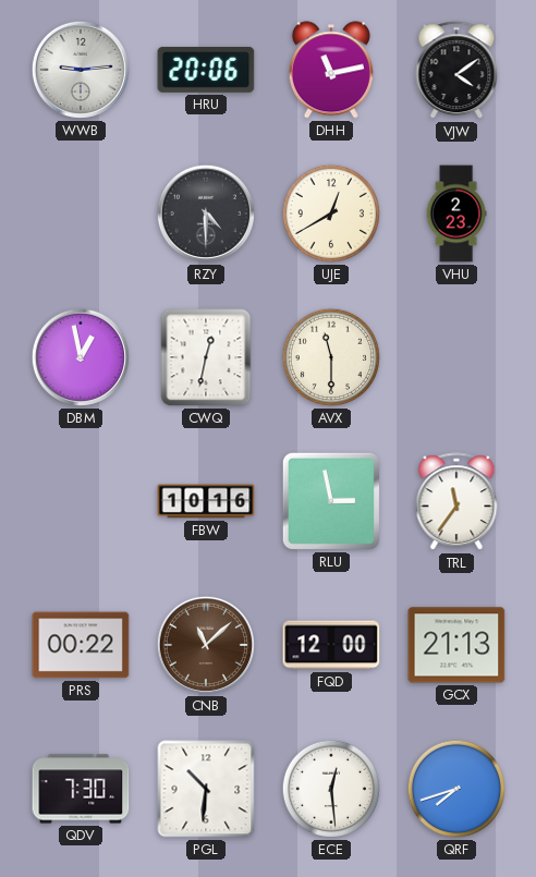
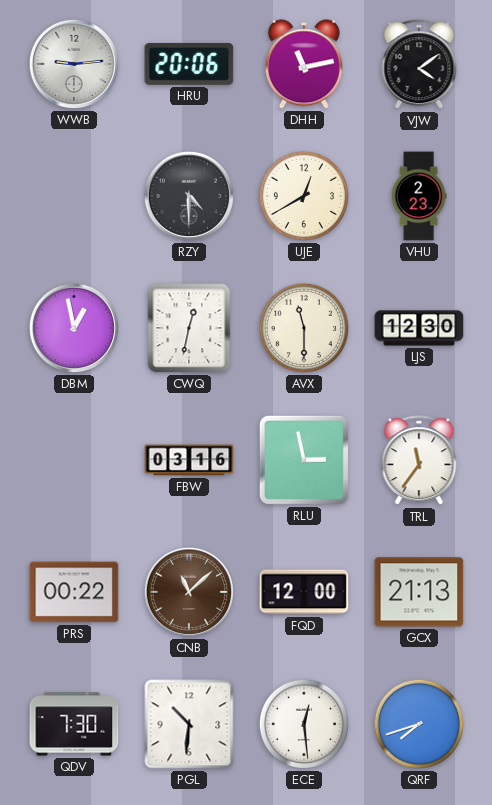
LJS: none -> 12:30
FBW: 10:16 -> 03:16
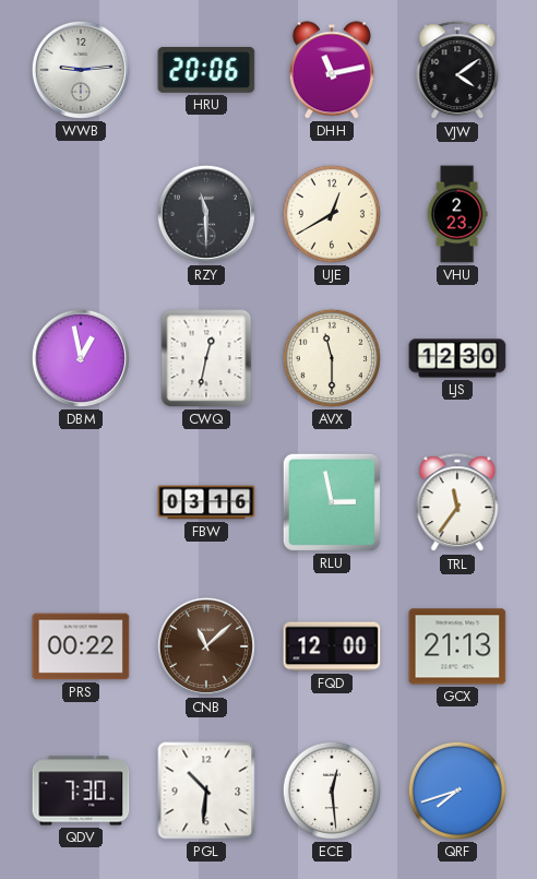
RZY: 4:30 -> 11:30
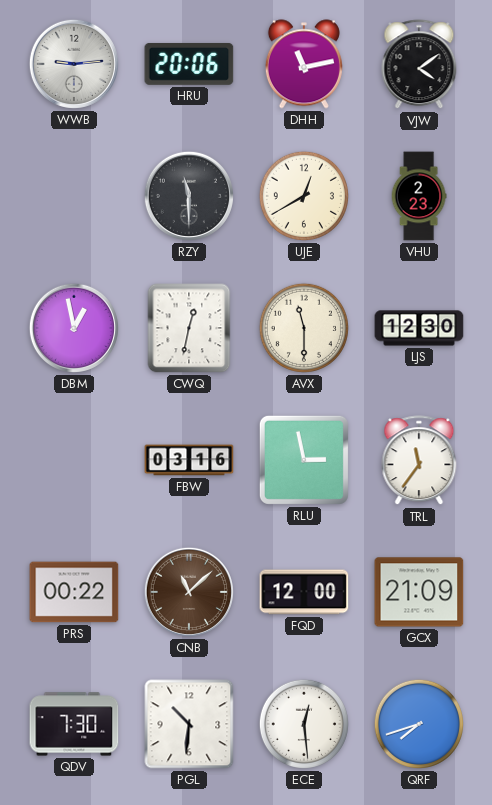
GCX: 21:13 -> 21:09
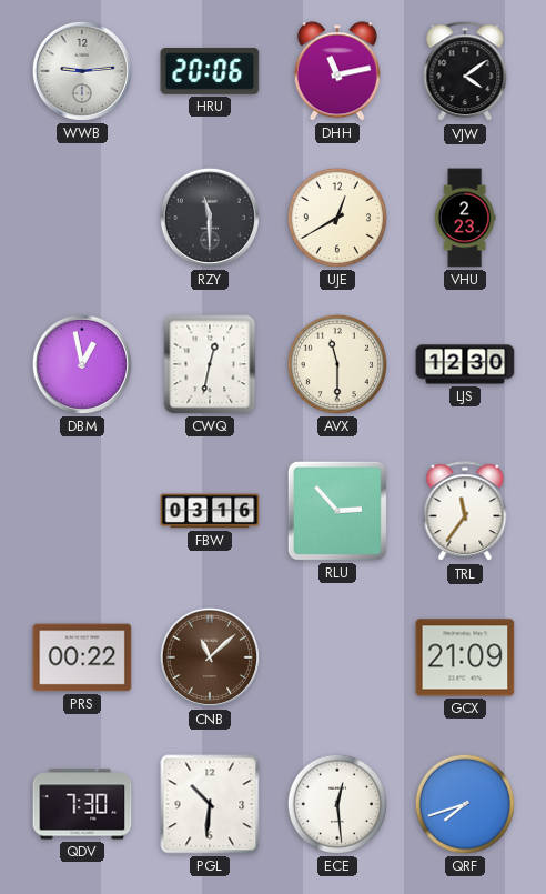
RLU: 2:58 -> 2:53
FQD: 12:00 -> none
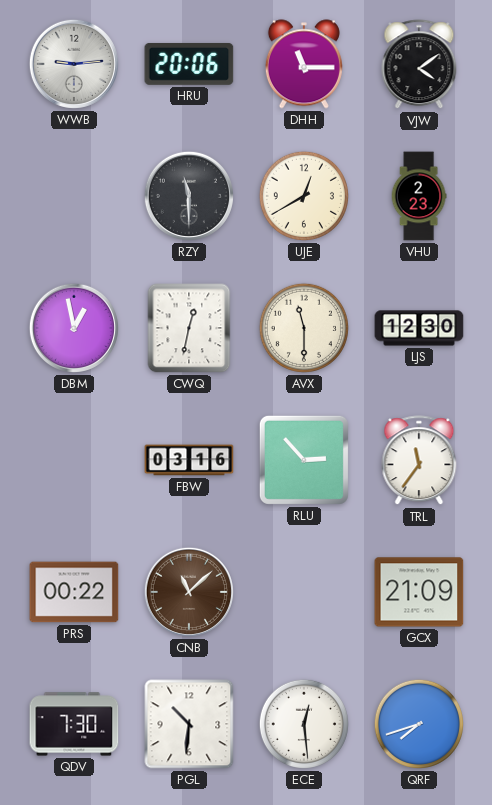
DHH: 11:13 -> 11:15
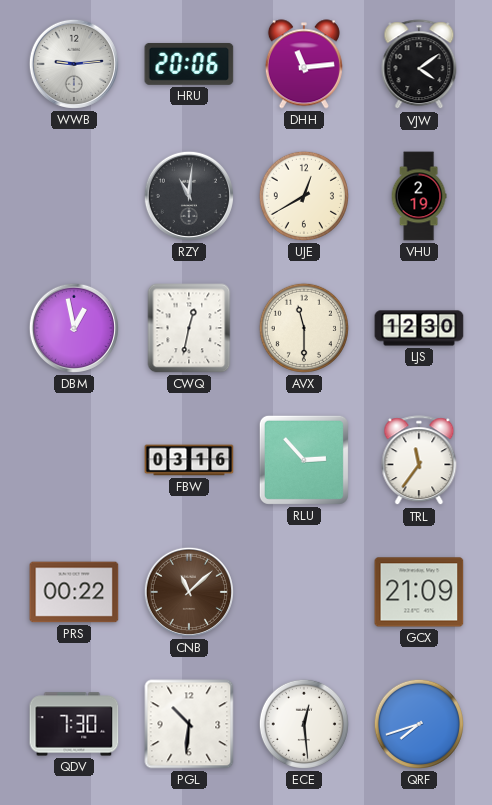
DHH: 11:15 -> 11:14
RZY: 11:30 -> 11:01
VHU: 2:23 -> 2:19
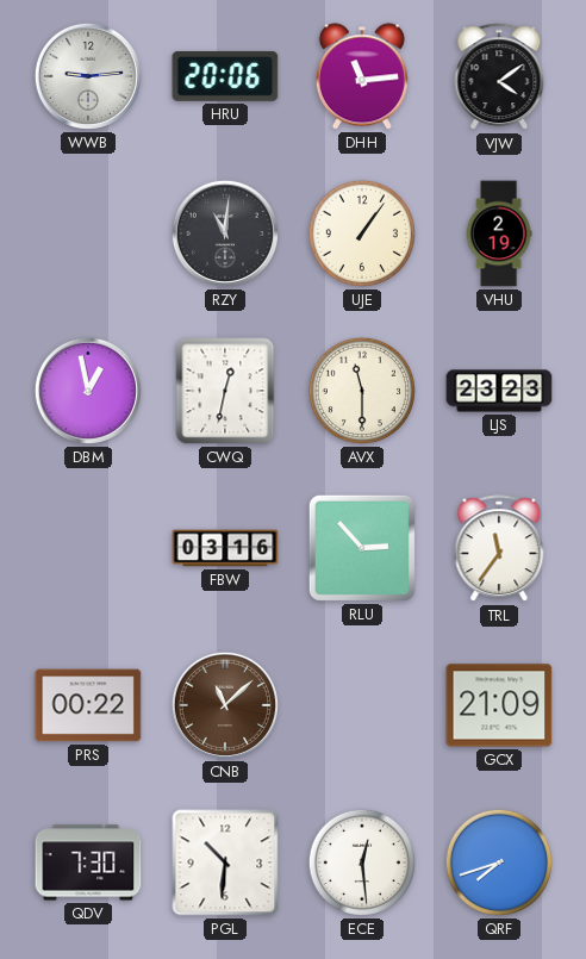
UJE: 12:40 -> 1:06
LJS: 12:30 -> 23:23
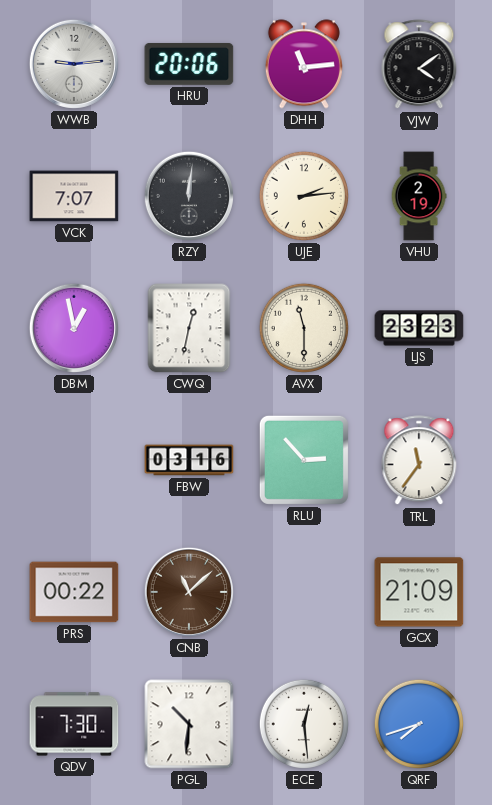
VCK: none -> 7:07
RZY: 11:01 -> 12:01
UJE: 1:06 -> 2:14
